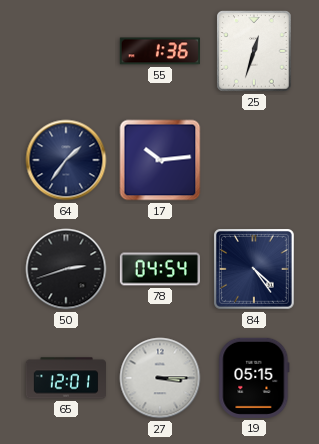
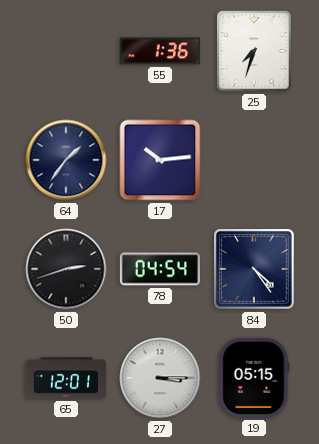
25: 12:33 -> 7:33
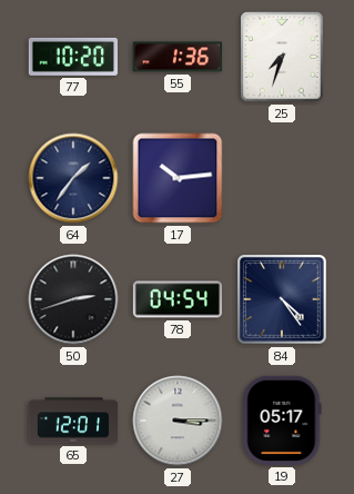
77: none -> 10:20
19: 05:15 -> 05:17
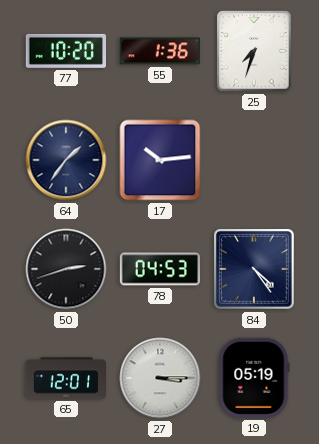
78: 04:54 -> 04:53
19: 05:17 -> 05:19
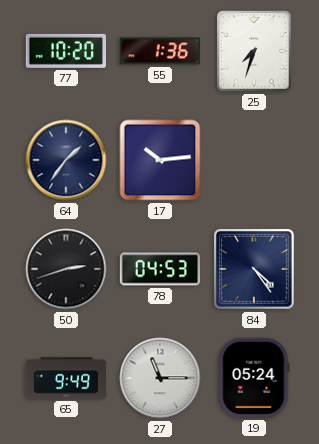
65: 12:01 -> 9:49
27: 3:15 -> 11:15
19: 05:19 -> 05:24
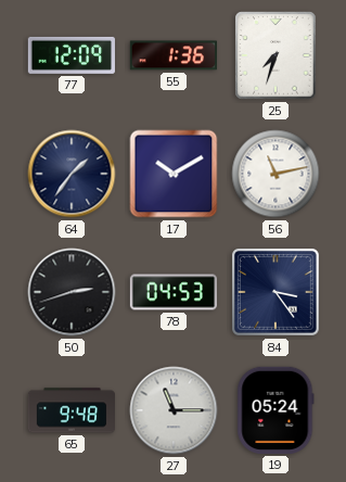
77: 10:20 -> 12:09
17: 10:14 -> 10:10
56: none -> 11:13
84: 4:24 -> 3:24
65: 9:49 -> 9:48
